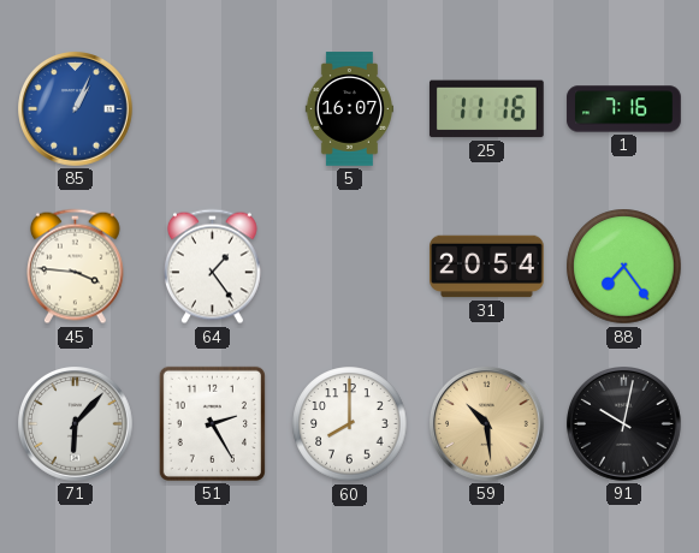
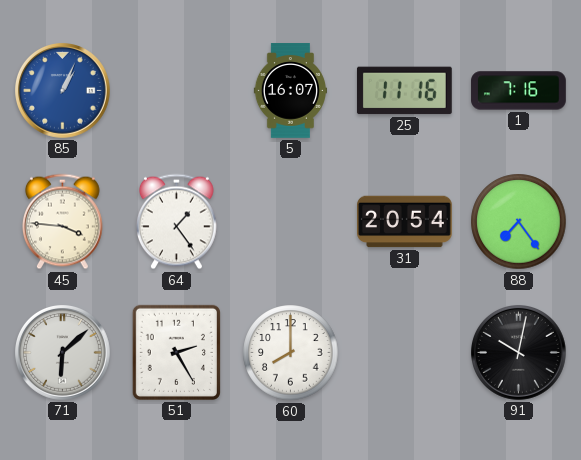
71: 6:07 -> 6:08
59: 10:29 -> none
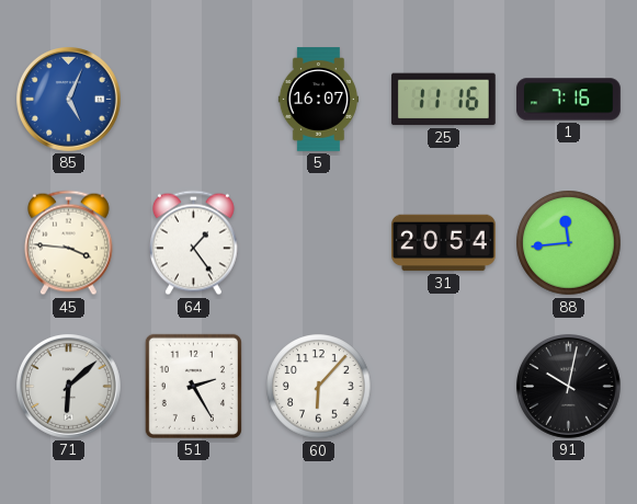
85: 1:04 -> 5:04
88: 7:24 -> 11:44
60: 8:00 -> 6:07
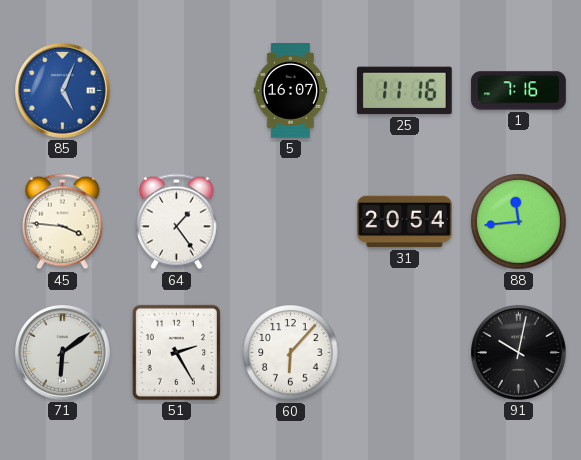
71: 6:08 -> 6:09
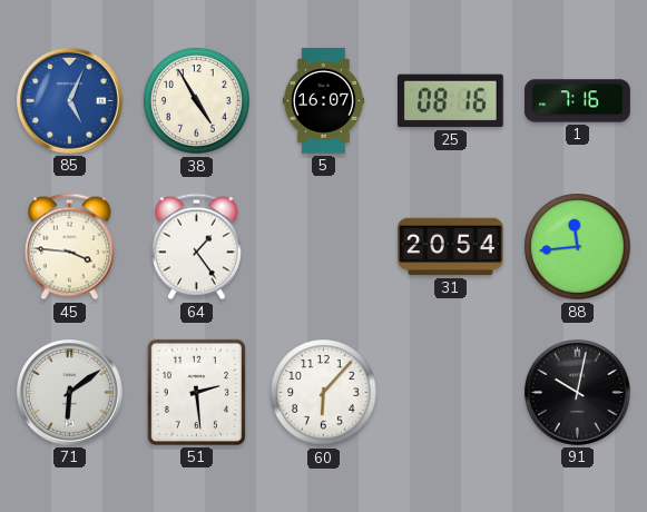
38: none -> 4:55
25: 11:16 -> 08:16
51: 2:25 -> 2:29
